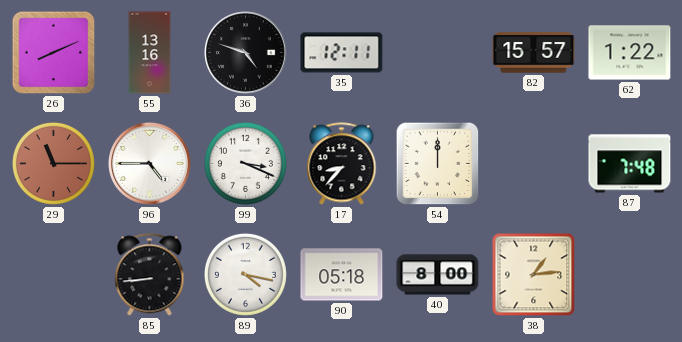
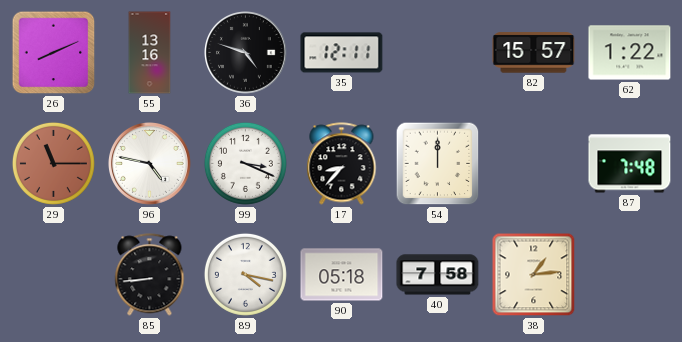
96: 4:45 -> 4:47
40: 8:00 -> 7:58
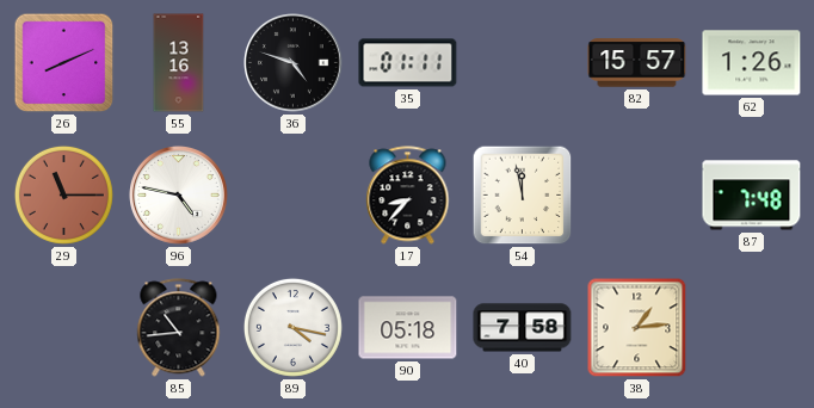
35: 12:11 -> 01:11
62: 1:22 -> 1:26
99: 3:19 -> none
54: 12:00 -> 11:58
85: 8:44 -> 10:44
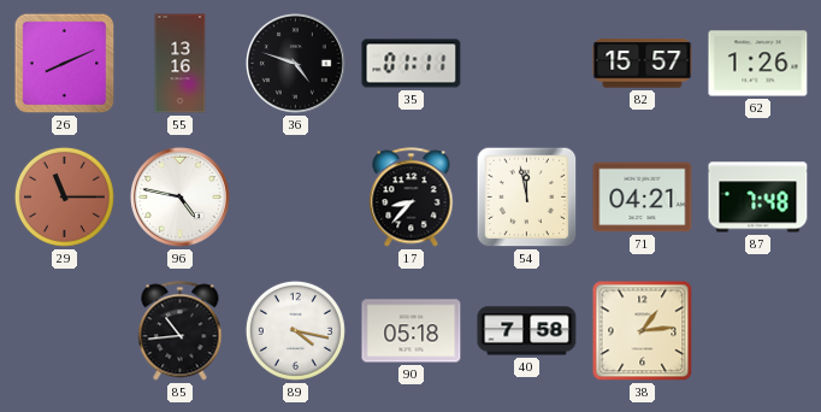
71: none -> 04:21
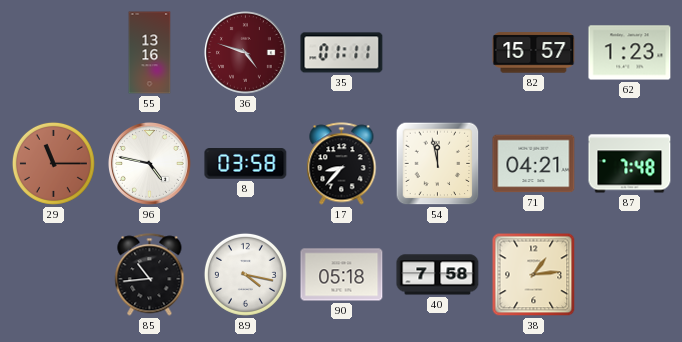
26: 8:11 -> none
36 dial: black -> burgundy
62: 1:26 -> 1:23
8: none -> 03:58
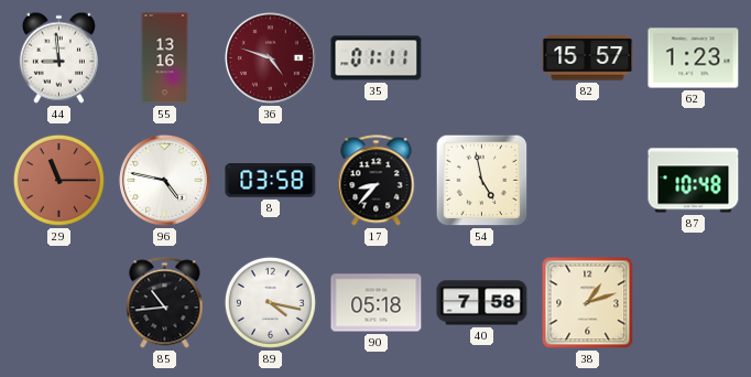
44: none -> 8:59
54: 11:58 -> 4:58
71: 04:21 -> none
87: 7:48 -> 10:48
38: 1:14 -> 1:12
